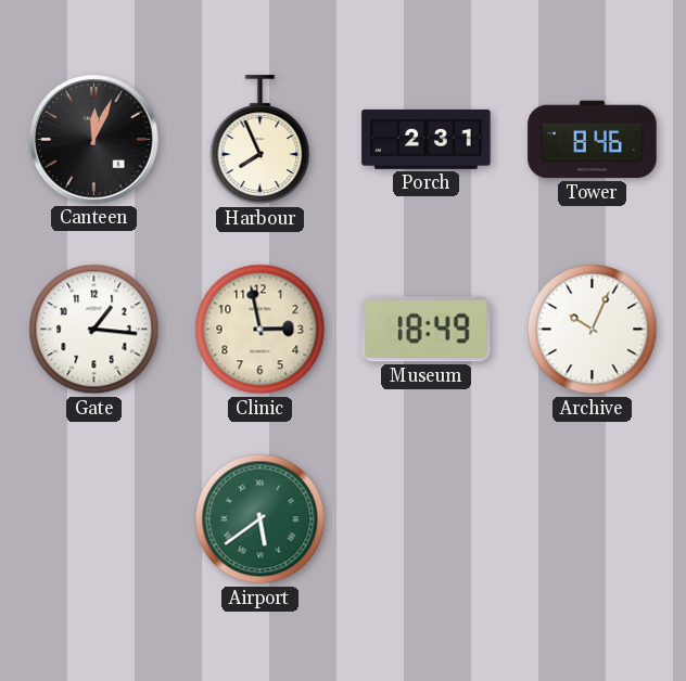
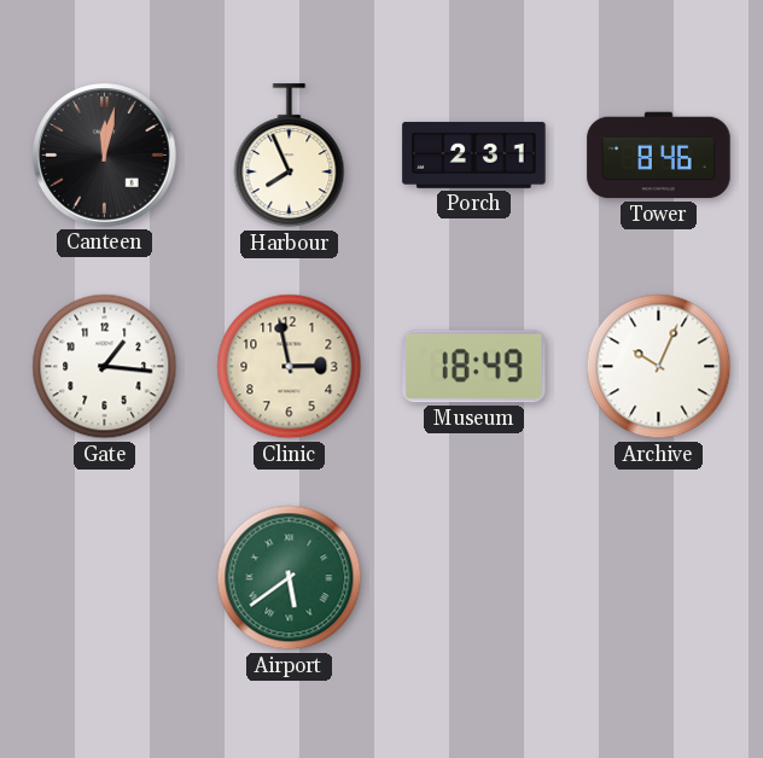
Canteen: 12:04 -> 12:02
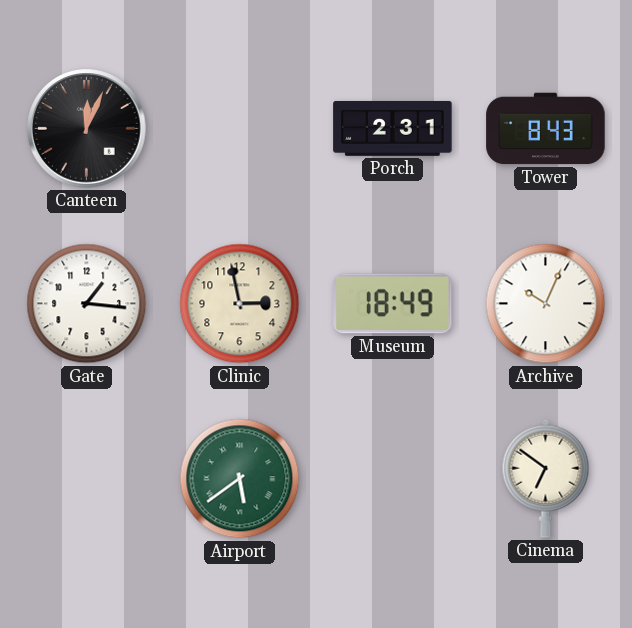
Canteen: 12:02 -> 12:04
Harbour: 7:56 -> none
Tower: 8:46 -> 8:43
Cinema: none -> 6:51
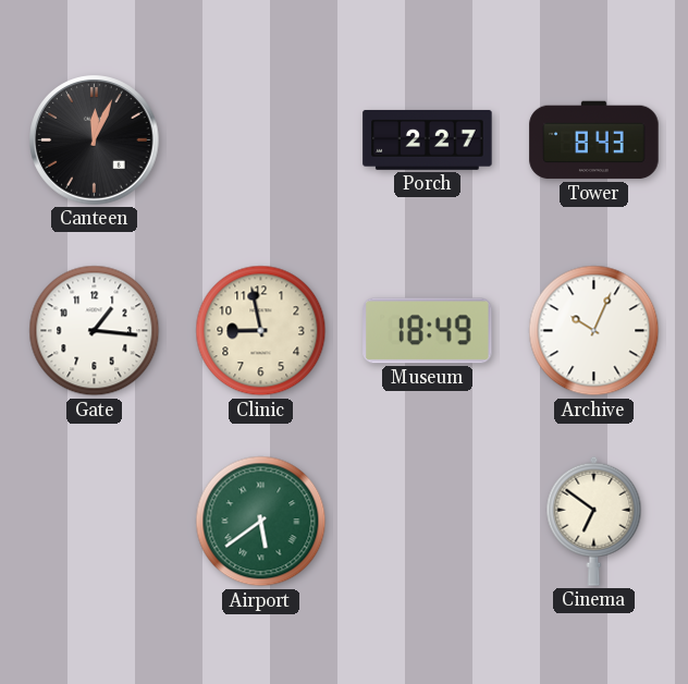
Porch: 2:31 -> 2:27
Clinic: 2:58 -> 8:58
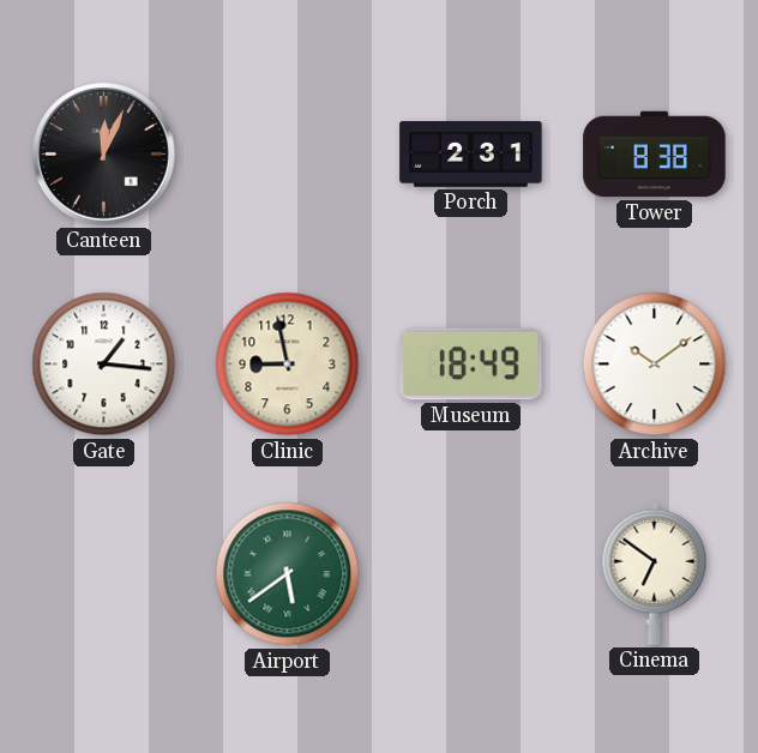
Porch: 2:27 -> 2:31
Tower: 8:43 -> 8:38
Archive: 10:04 -> 10:09
